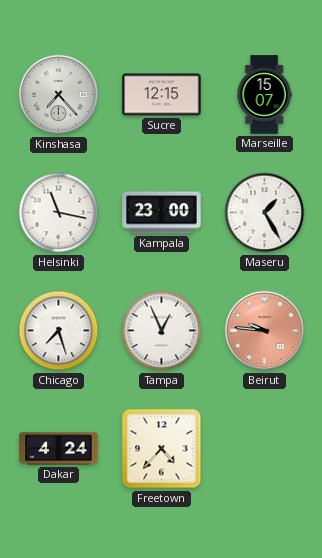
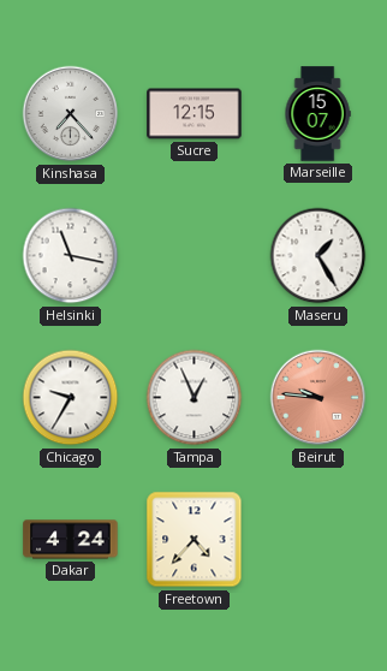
Kampala: 23:00 -> none
Chicago: 7:27 -> 9:35
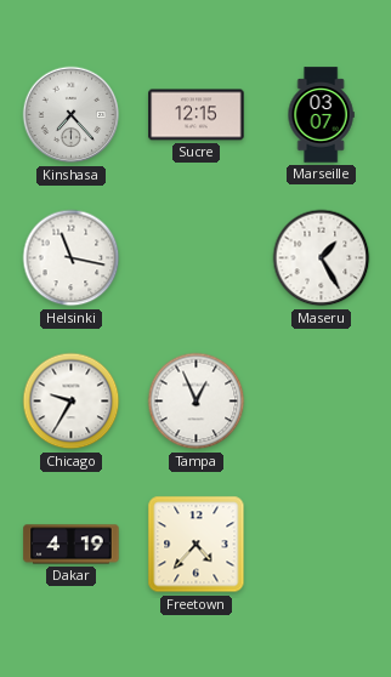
Marseille: 15:07 -> 03:07
Beirut: 9:46 -> none
Dakar: 4:24 -> 4:19
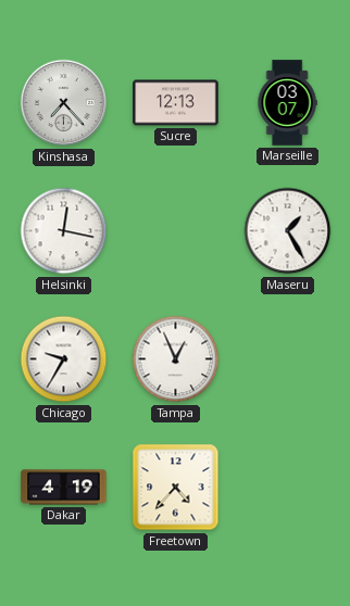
Sucre: 12:15 -> 12:13
Helsinki: 11:17 -> 12:17
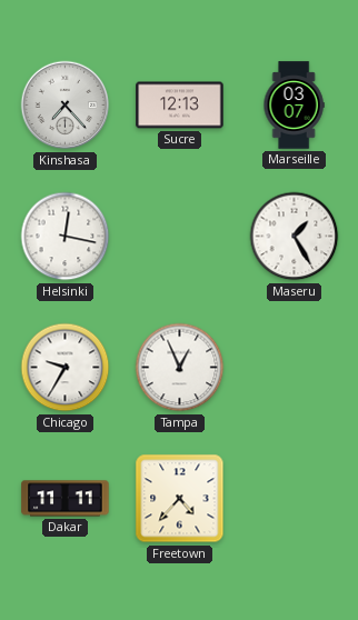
Dakar: 4:19 -> 11:11
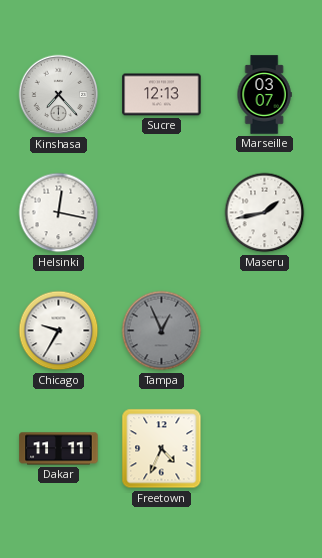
Maseru: 1:25 -> 1:43
Tampa dial: white -> grey
Freetown: 4:37 -> 4:34
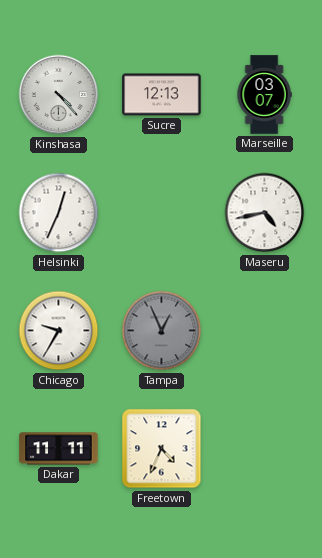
Kinshasa: 7:23 -> 4:23
Helsinki: 12:17 -> 12:34
Maseru: 1:43 -> 4:43
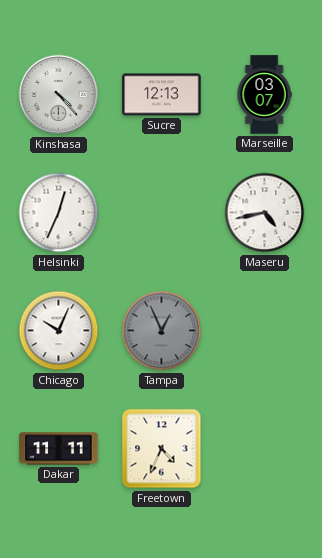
Chicago: 9:35 -> 10:04
